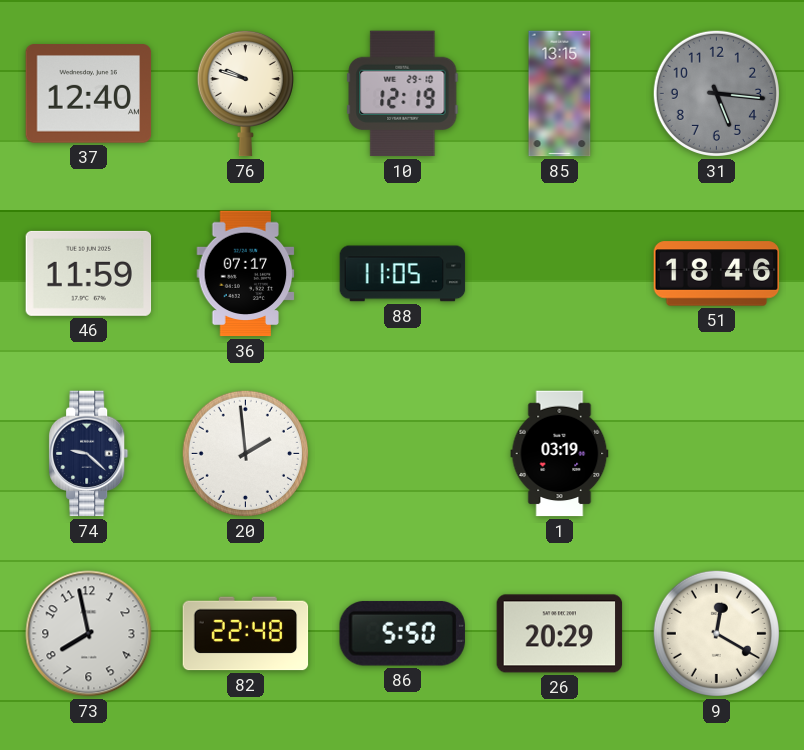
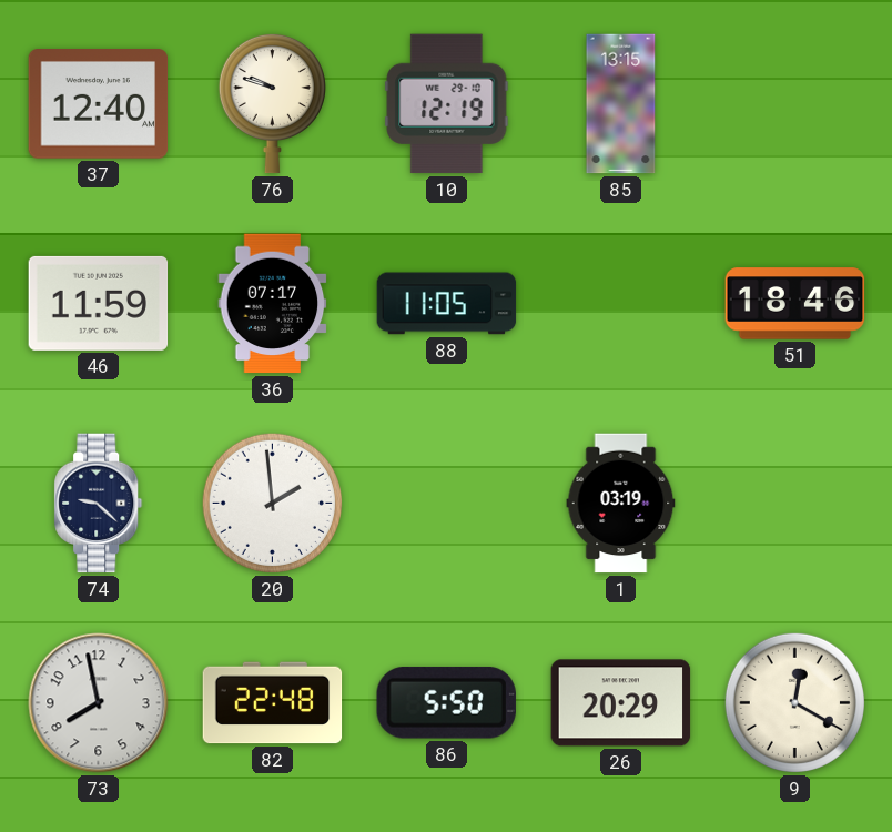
31: 5:16 -> none
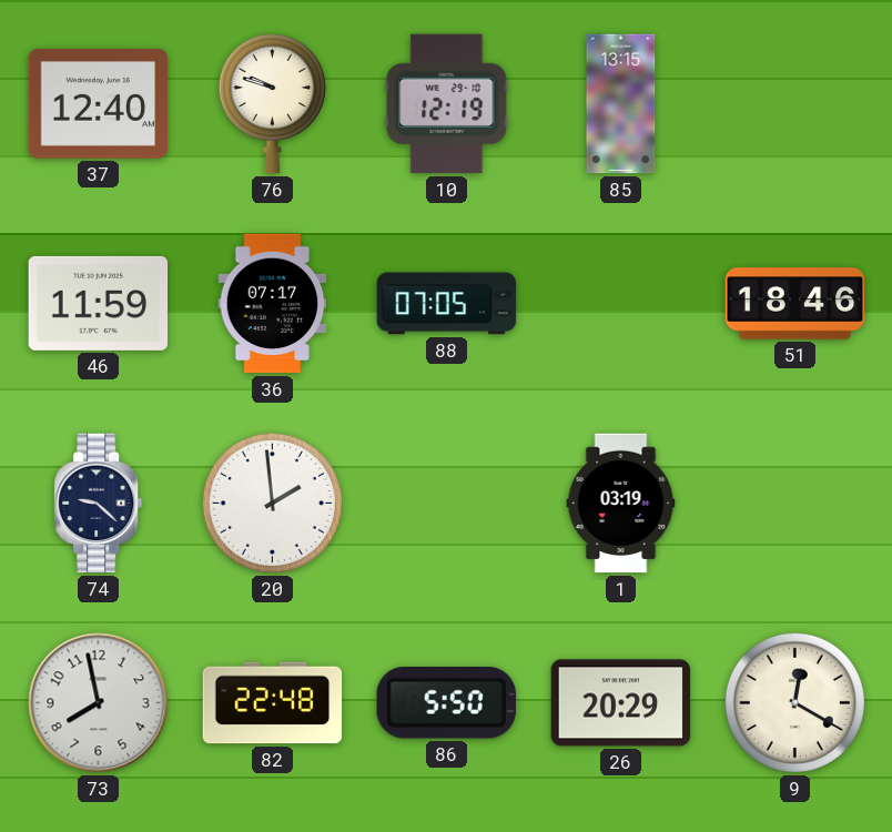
88: 11:05 -> 07:05
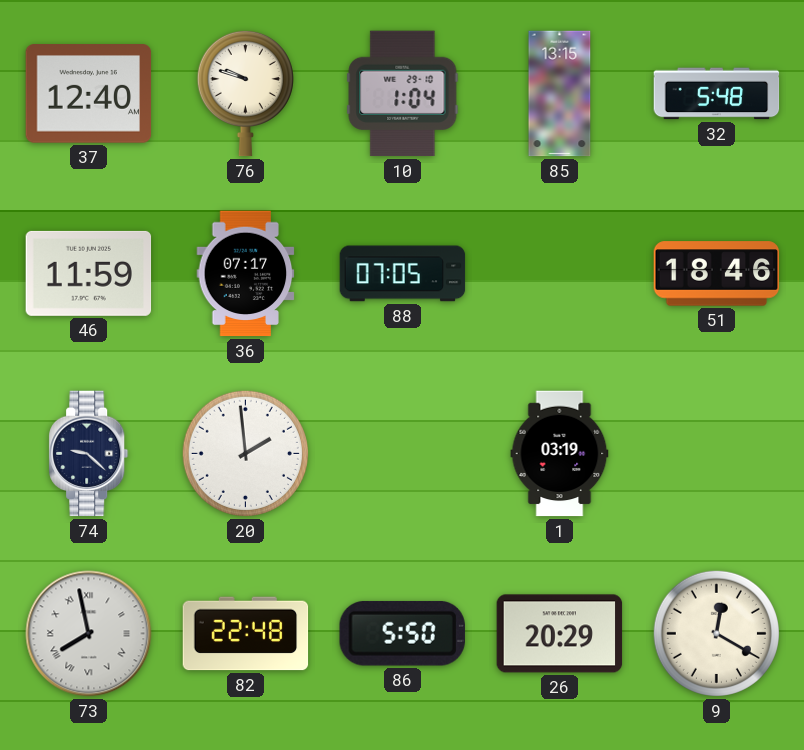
10: 12:19 -> 1:04
32: none -> 5:48
73 numerals: Arabic -> Roman
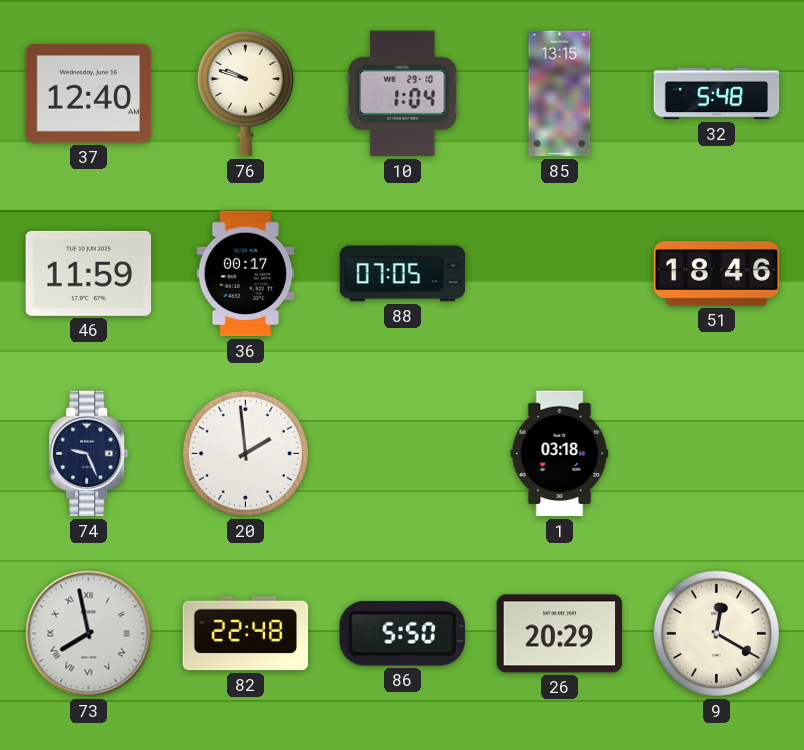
36: 07:17 -> 00:17
74: 9:22 -> 9:26
1: 03:19 -> 03:18
